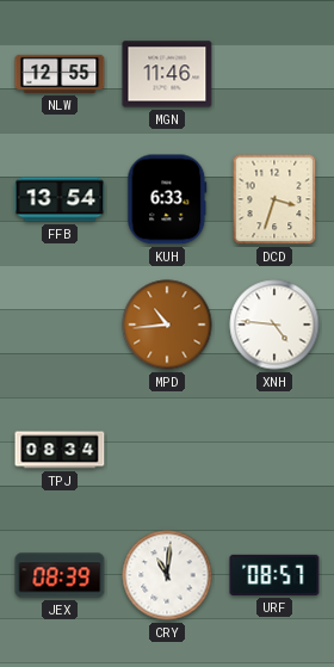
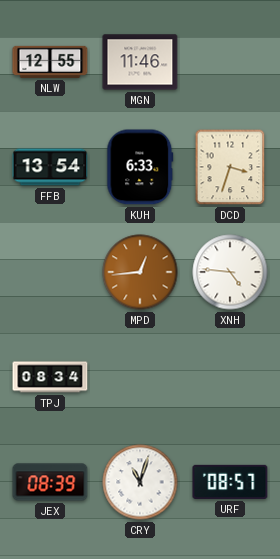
MPD: 10:44 -> 12:44
CRY: 11:01 -> 11:03
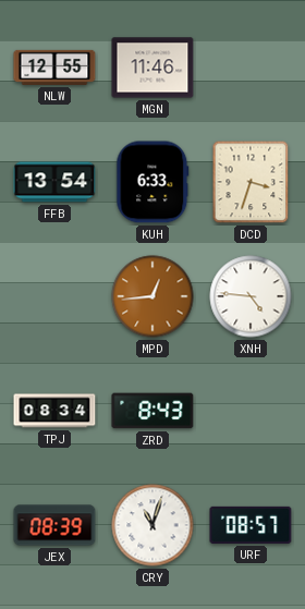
ZRD: none -> 8:43
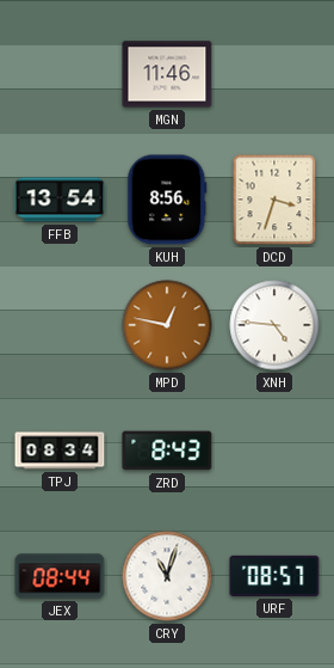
NLW: 12:55 -> none
KUH: 6:33 -> 8:56
MPD: 12:44 -> 12:47
JEX: 08:39 -> 08:44
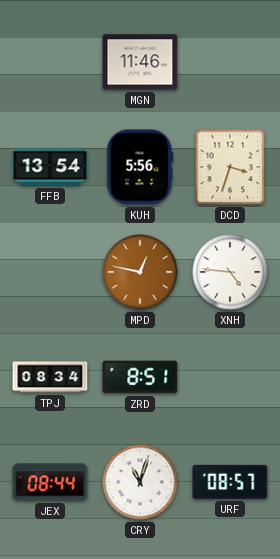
KUH: 8:56 -> 5:56
ZRD: 8:43 -> 8:51
